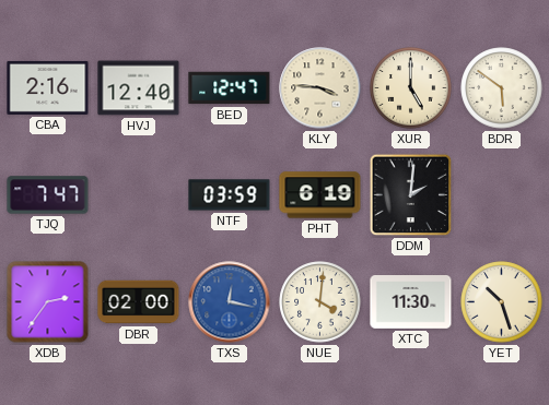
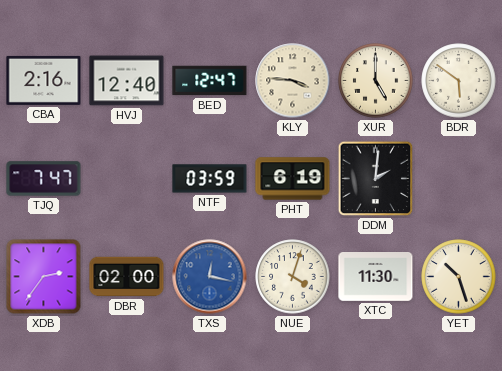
NUE: 4:01 -> 4:03
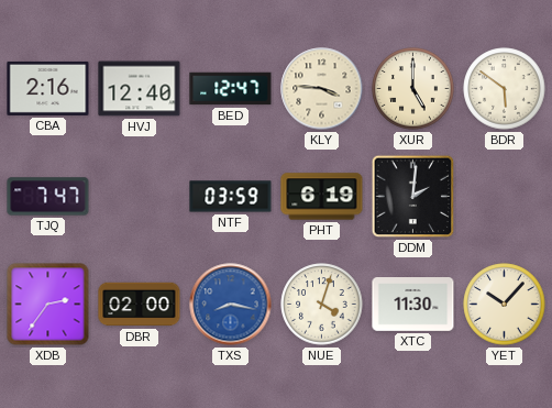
TXS: 12:17 -> 8:17
YET: 10:27 -> 10:07
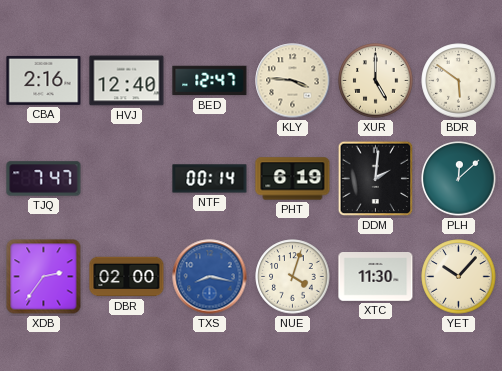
NTF: 03:59 -> 00:14
PLH: none -> 12:08
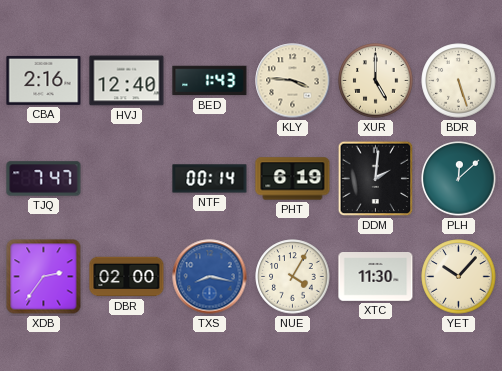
BED: 12:47 -> 1:43
BDR: 5:51 -> 5:27
NUE: 4:03 -> 4:05
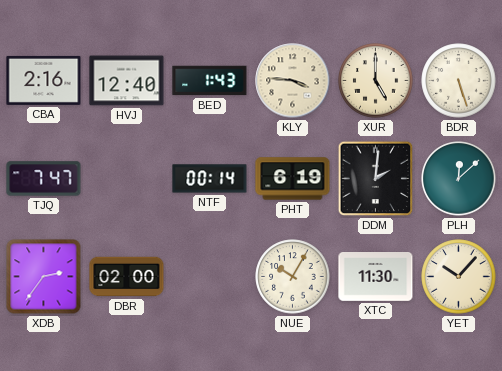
TXS: 8:17 -> none
NUE: 4:05 -> 10:05
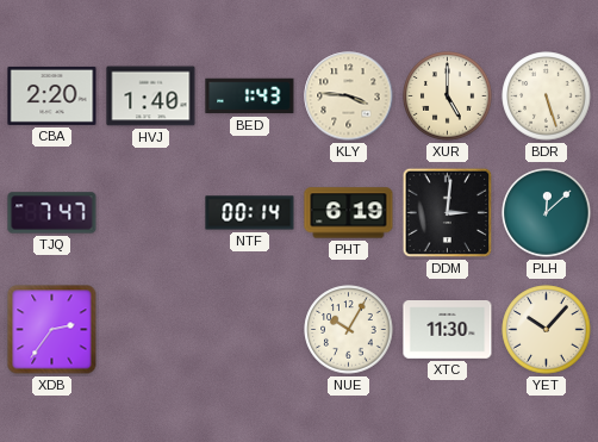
CBA: 2:16 -> 2:20
HVJ: 12:40 -> 1:40
DDM: 2:01 -> 3:01
DBR: 02:00 -> none
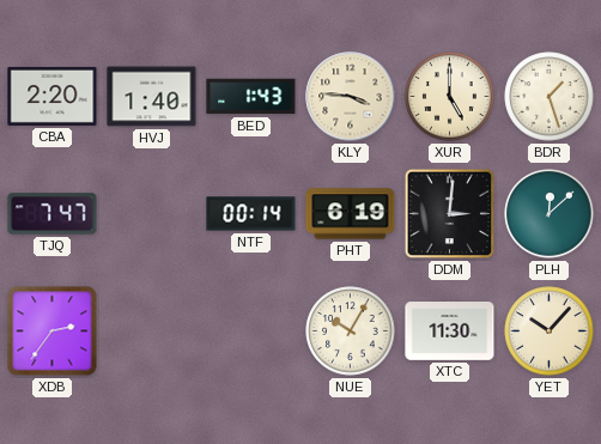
BDR: 5:27 -> 1:27
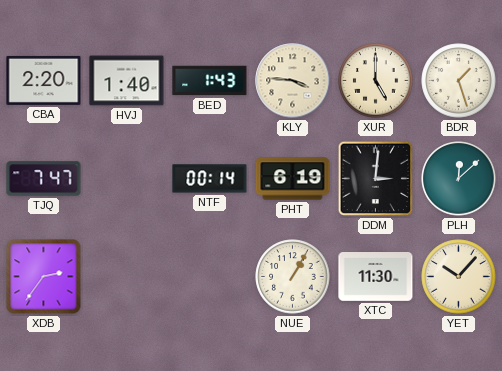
NUE: 10:05 -> 1:05
